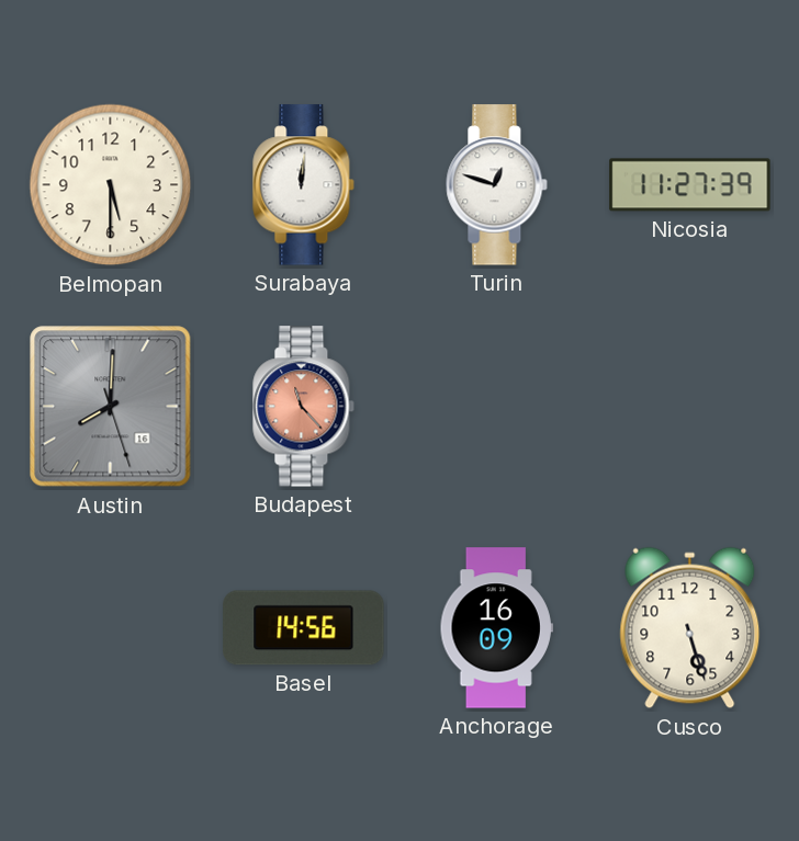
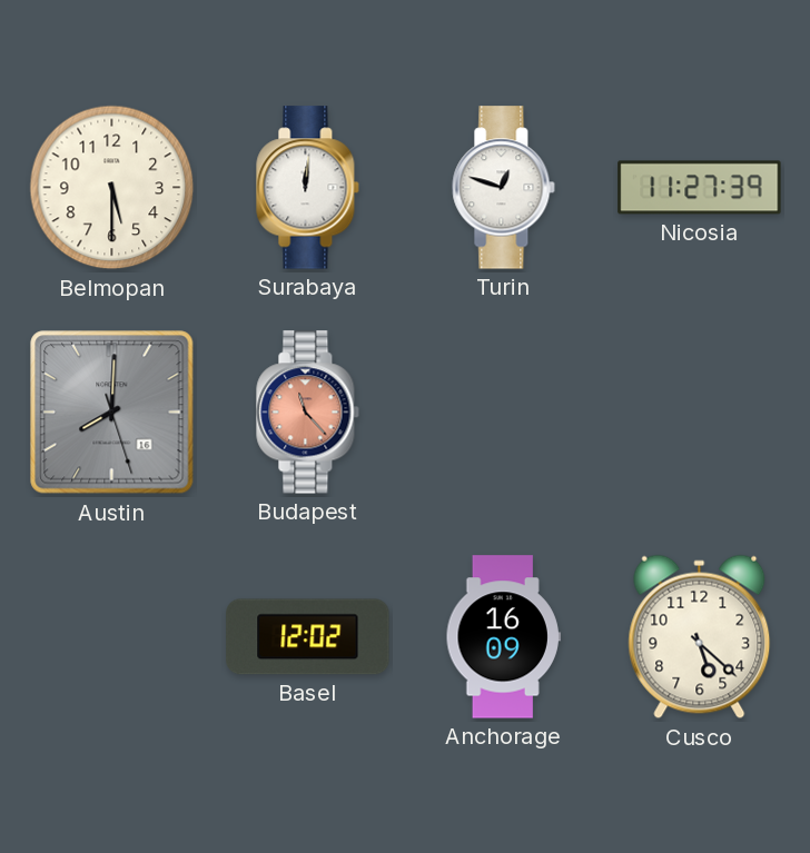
Basel: 14:56 -> 12:02
Cusco: 5:27 -> 5:22
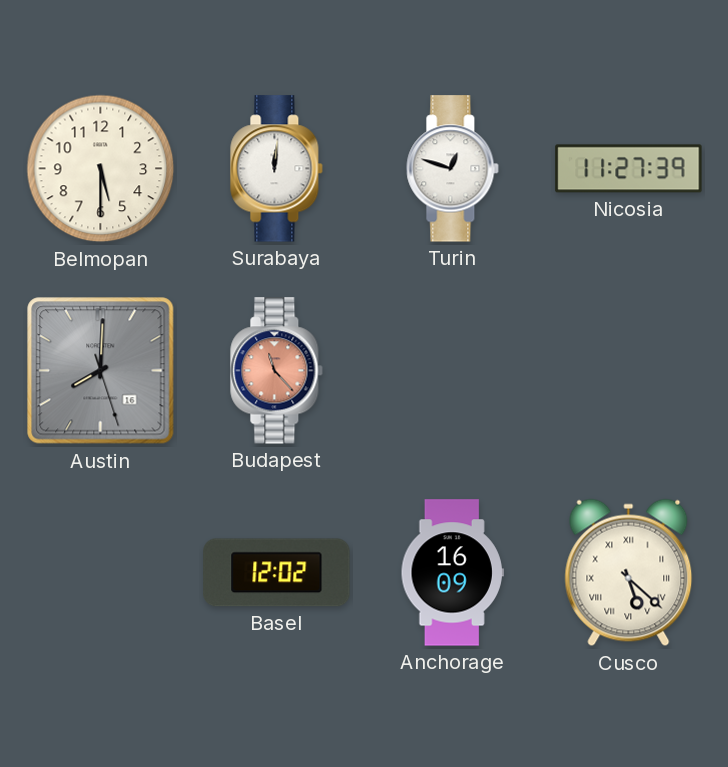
Cusco numerals: Arabic -> Roman
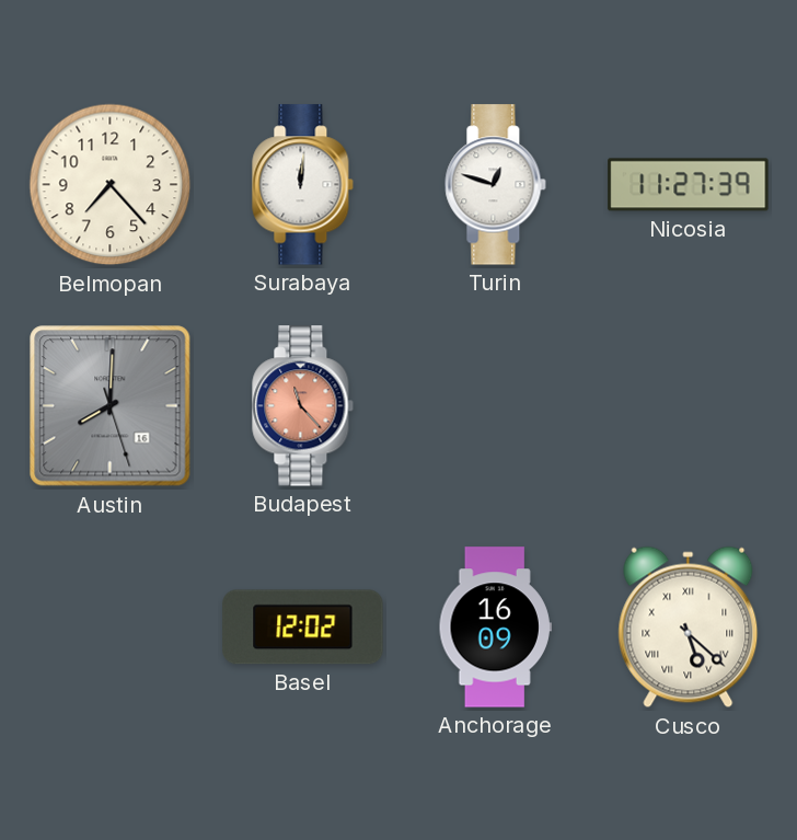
Belmopan: 5:30 -> 7:23
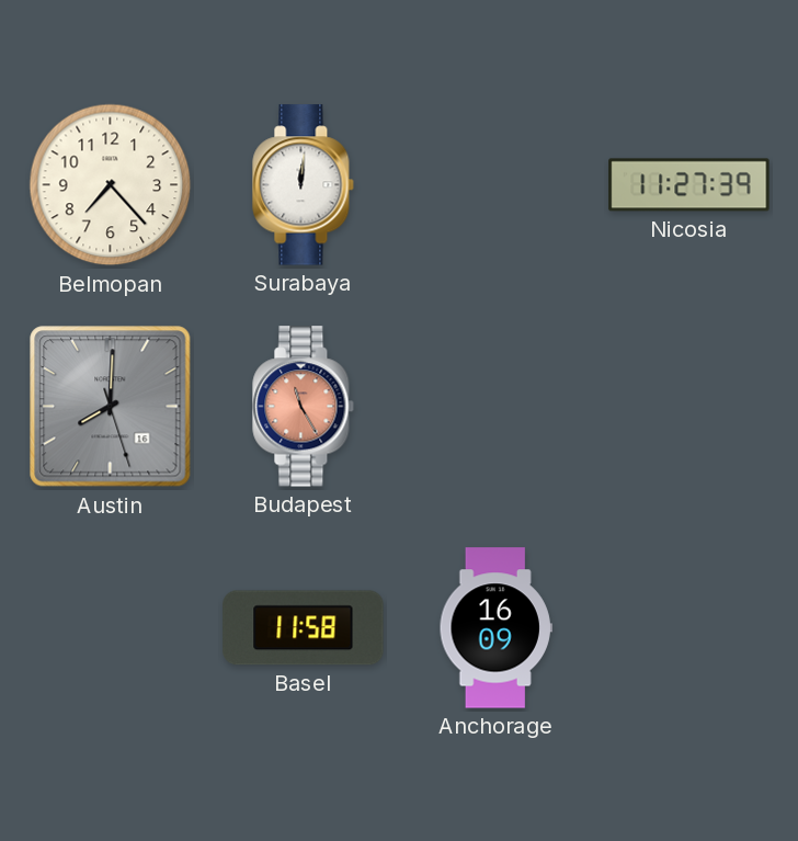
Turin: 12:48 -> none
Budapest: 11:23 -> 11:25
Basel: 12:02 -> 11:58
Cusco: 5:22 -> none
